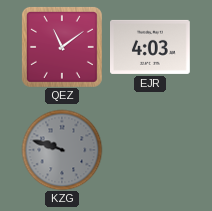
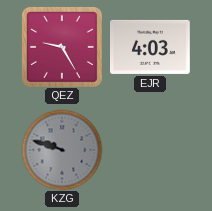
QEZ: 11:09 -> 9:25
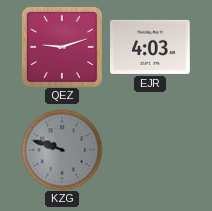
QEZ: 9:25 -> 9:12
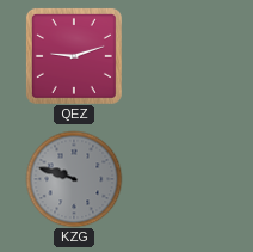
EJR: 4:03 -> none
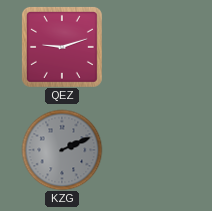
KZG: 9:48 -> 2:11
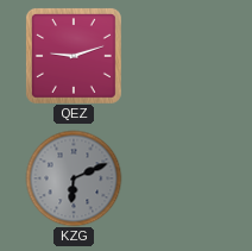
KZG: 2:11 -> 6:11
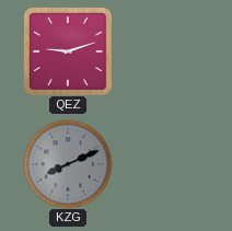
KZG: 6:11 -> 8:11
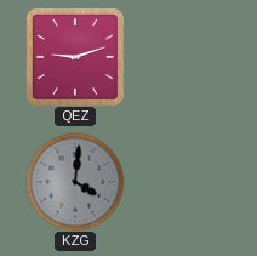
KZG: 8:11 -> 4:01
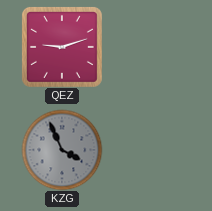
KZG: 4:01 -> 3:56
